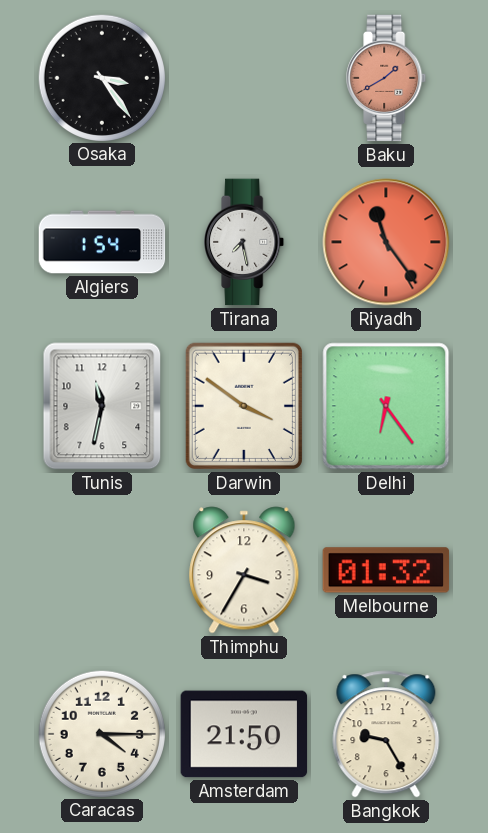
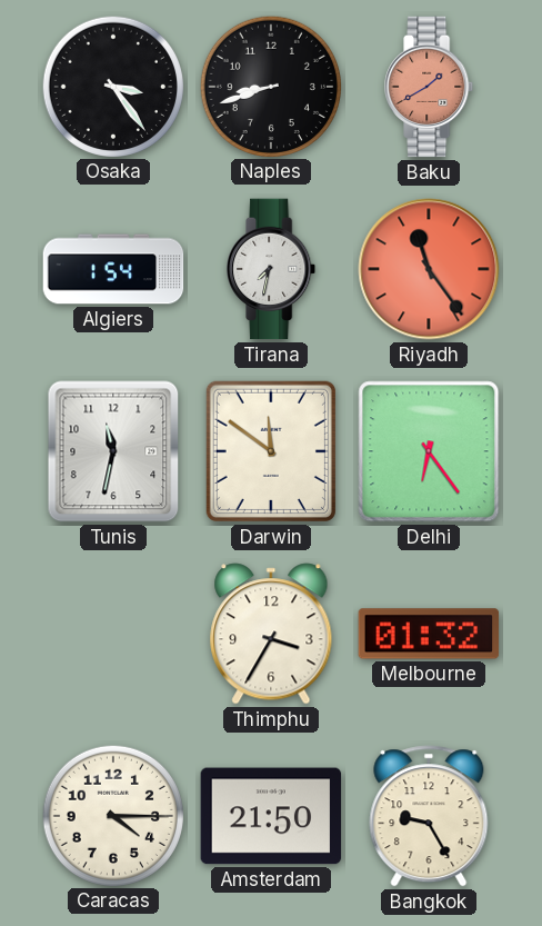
Naples: none -> 8:42
Tirana: 7:28 -> 7:32
Darwin: 3:51 -> 11:51
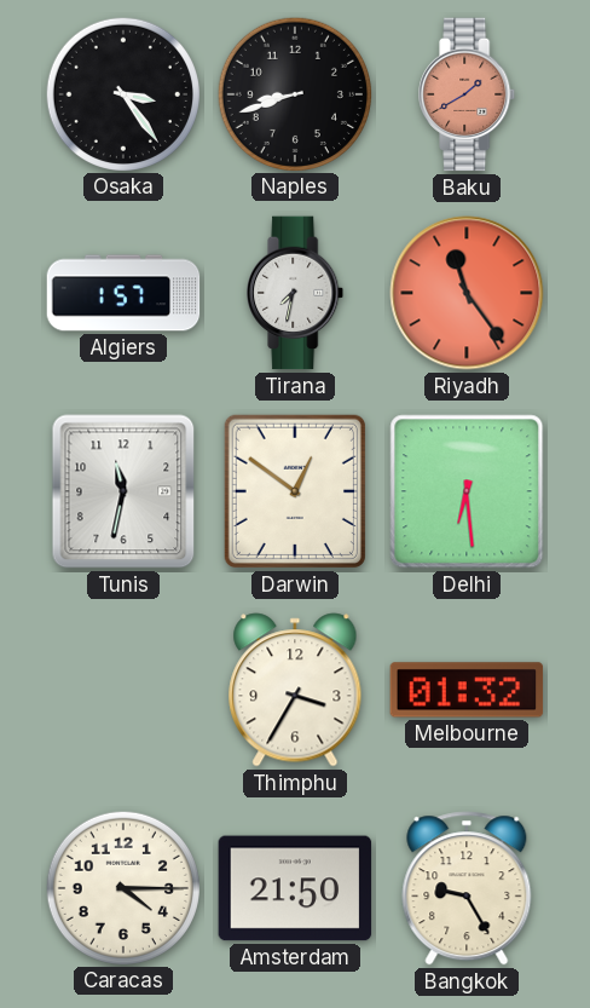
Algiers: 1:54 -> 1:57
Darwin: 11:51 -> 12:51
Delhi: 6:24 -> 6:29
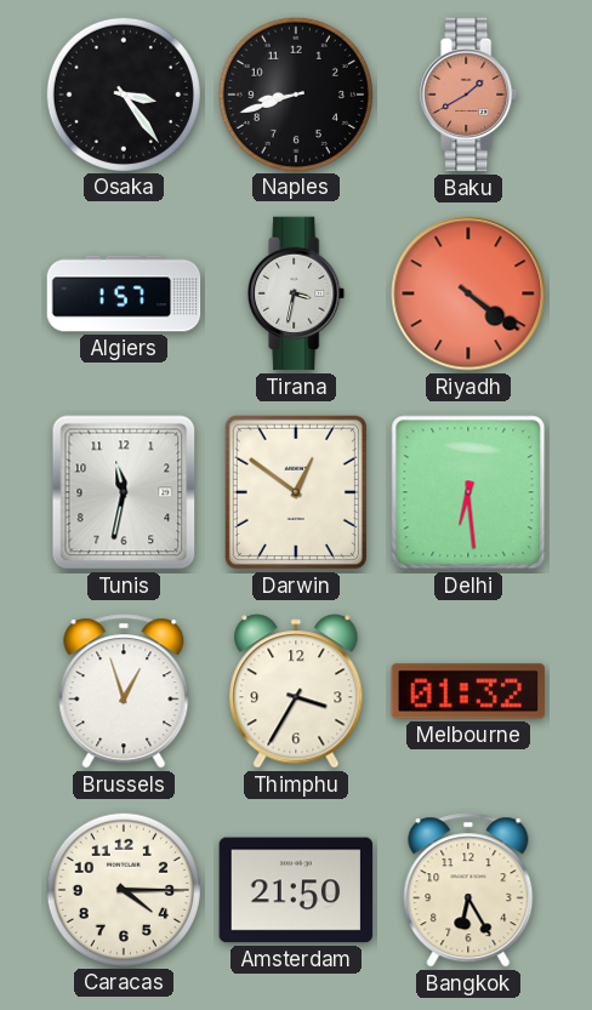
Tirana: 7:32 -> 3:32
Riyadh: 11:24 -> 4:21
Brussels: none -> 12:57
Bangkok: 9:25 -> 6:25
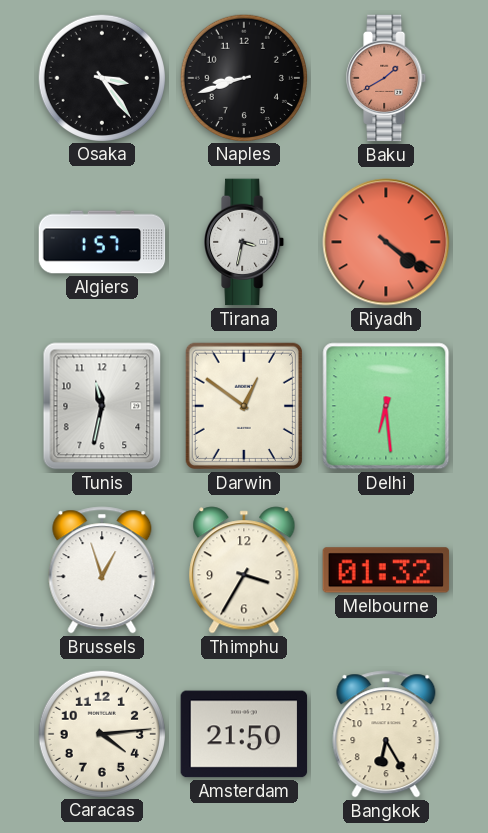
Caracas: 4:15 -> 4:14
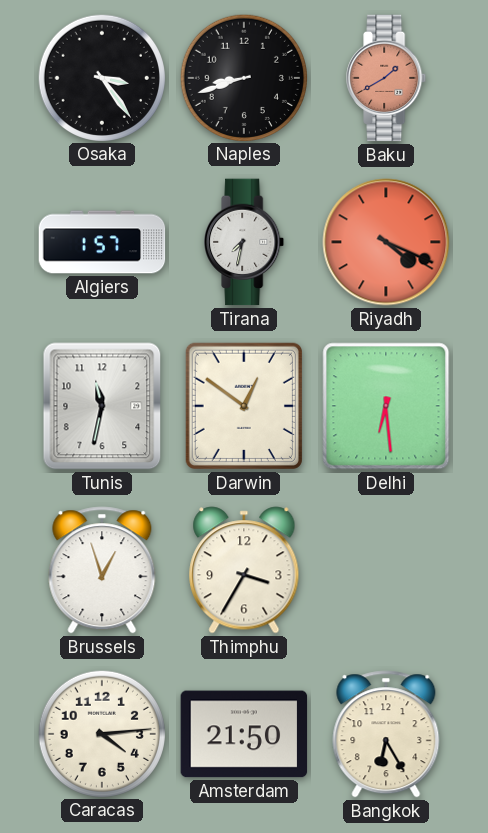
Tirana: 3:32 -> 7:32
Riyadh: 4:21 -> 4:19
Melbourne: 01:32 -> none
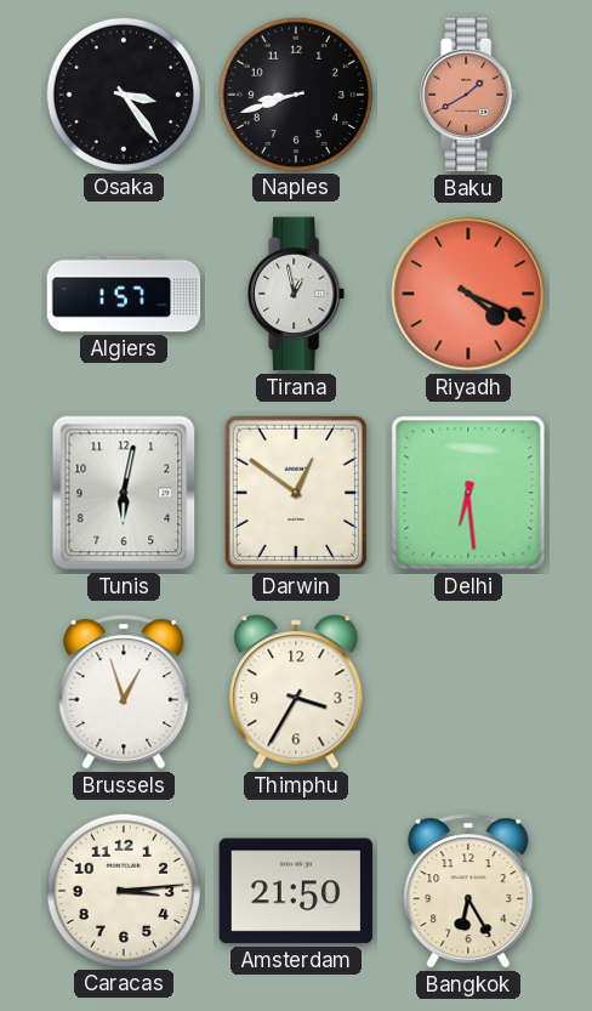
Tirana: 7:32 -> 12:58
Tunis: 11:32 -> 6:02
Caracas: 4:14 -> 3:14
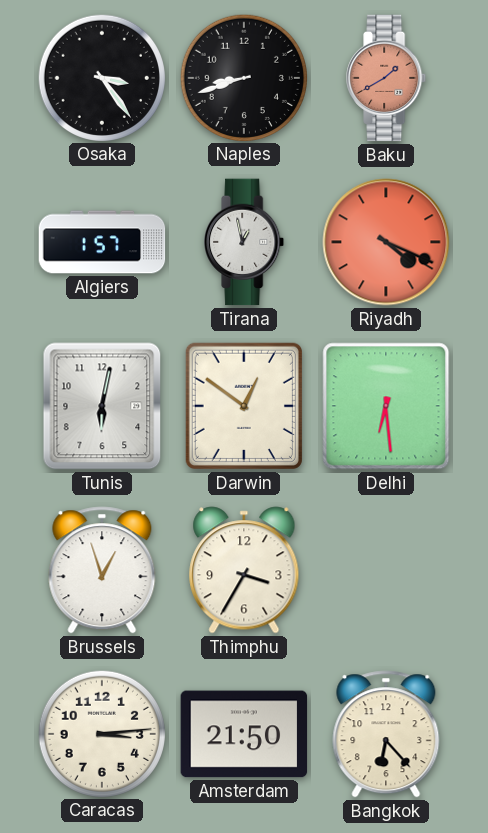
Bangkok: 6:25 -> 6:23
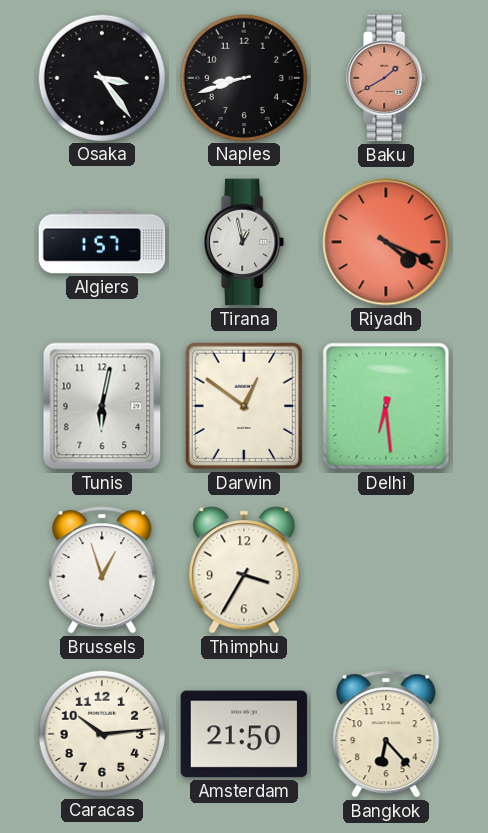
Caracas: 3:14 -> 10:14
